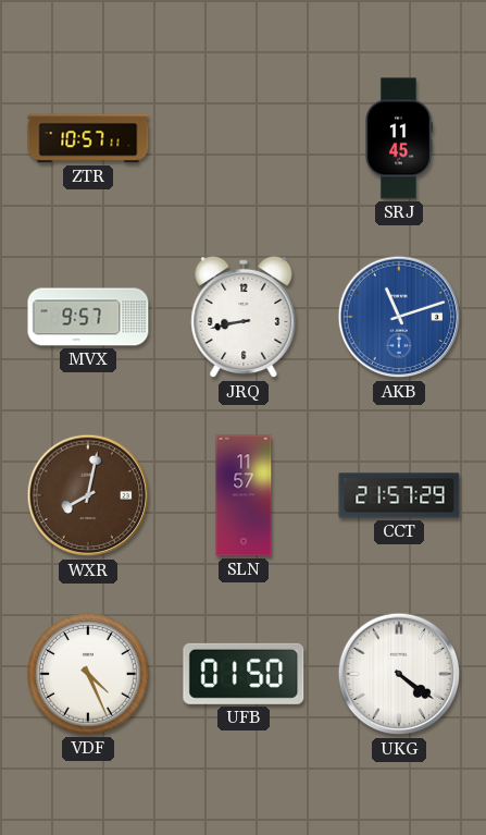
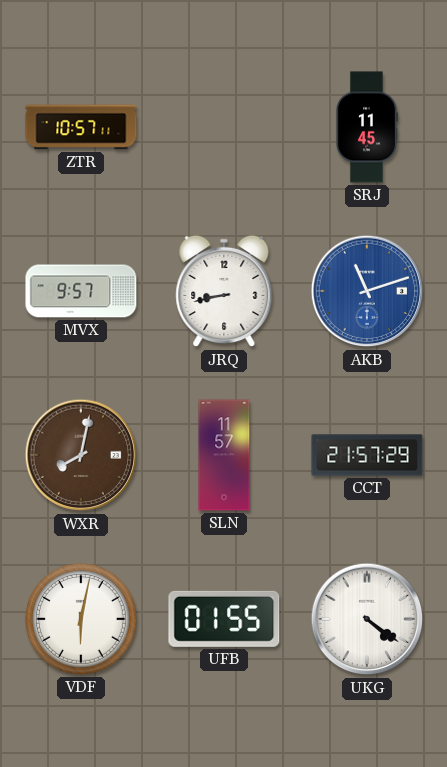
VDF: 4:26 -> 6:02
UFB: 01:50 -> 01:55
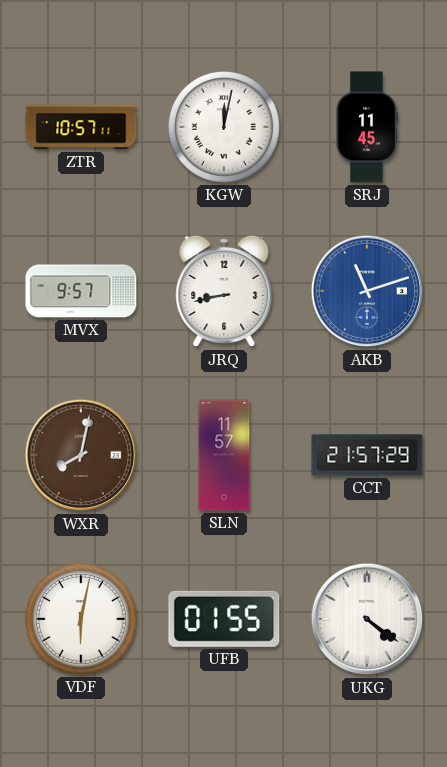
KGW: none -> 12:02
